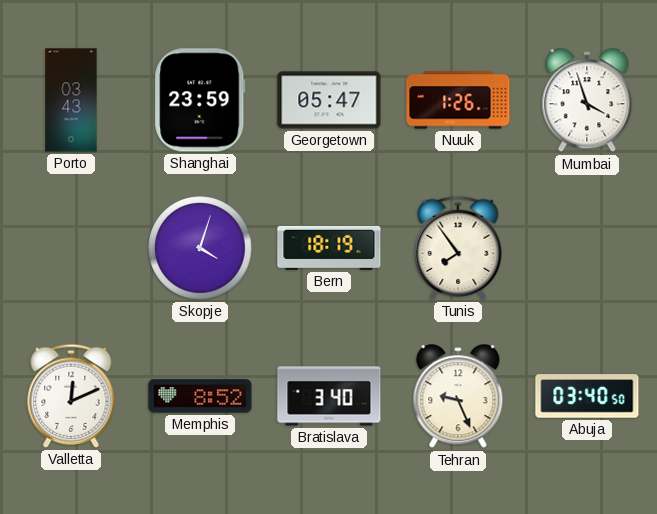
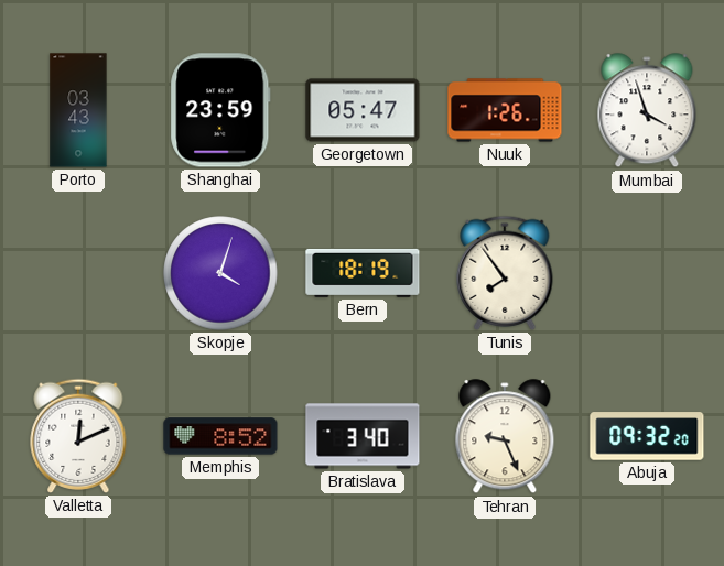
Abuja: 03:40 -> 09:32
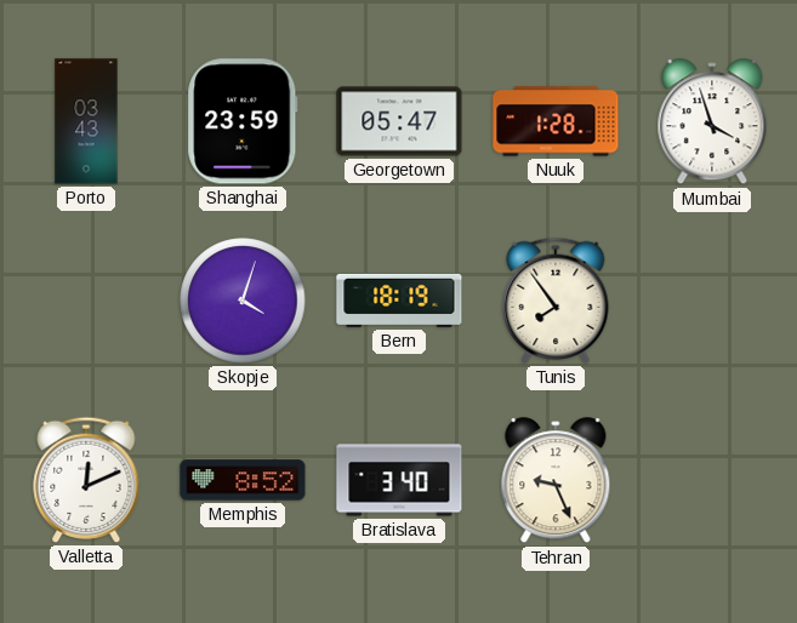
Nuuk: 1:26 -> 1:28
Abuja: 09:32 -> none
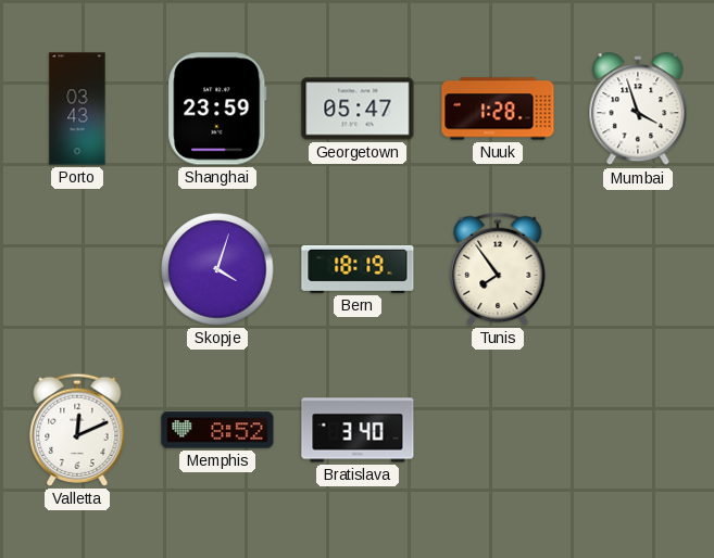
Tehran: 9:26 -> none
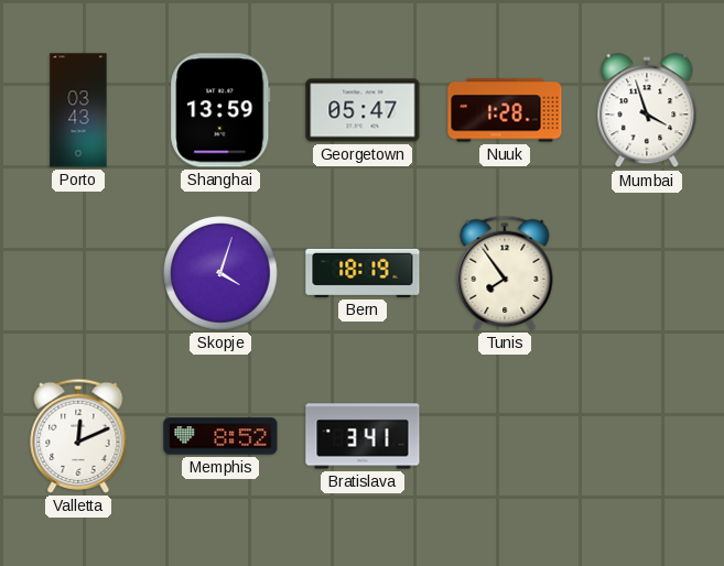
Shanghai: 23:59 -> 13:59
Bratislava: 3:40 -> 3:41
